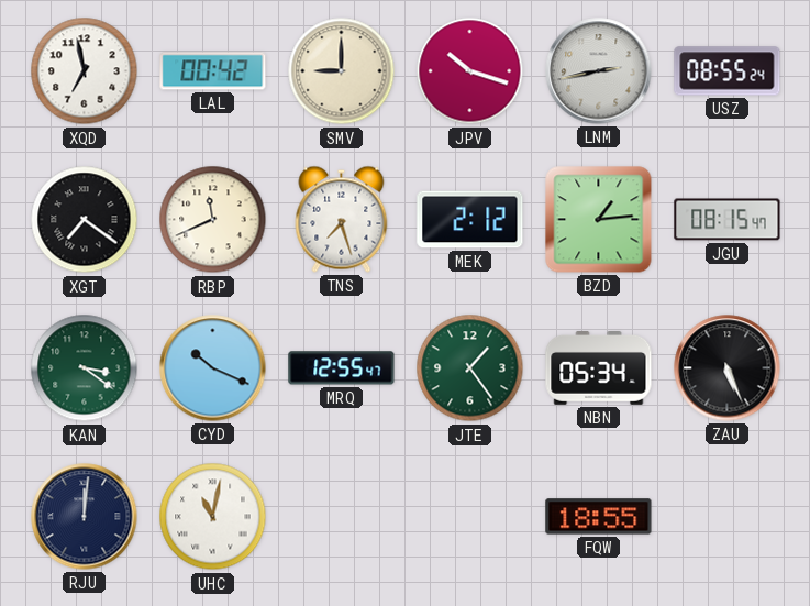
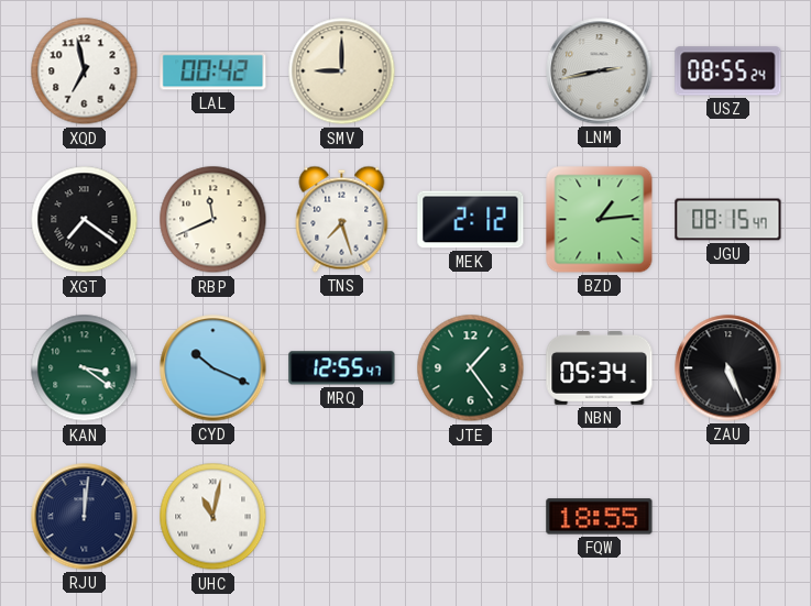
JPV: 10:18 -> none
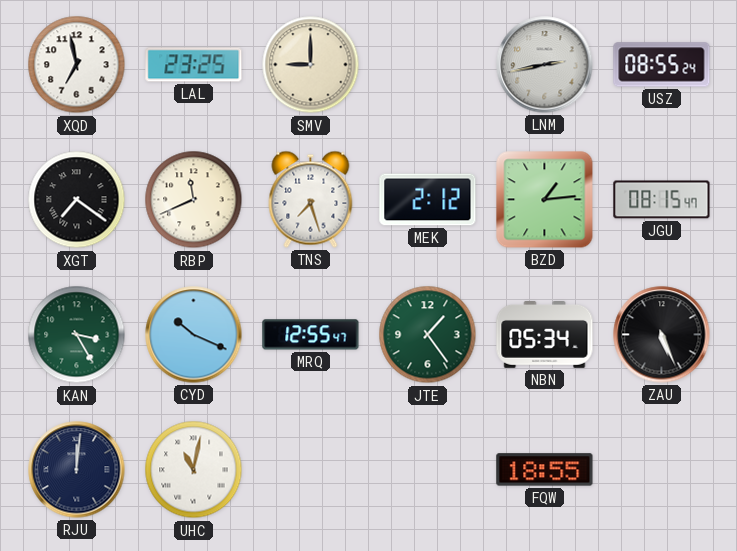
LAL: 00:42 -> 23:25
KAN: 3:21 -> 3:25
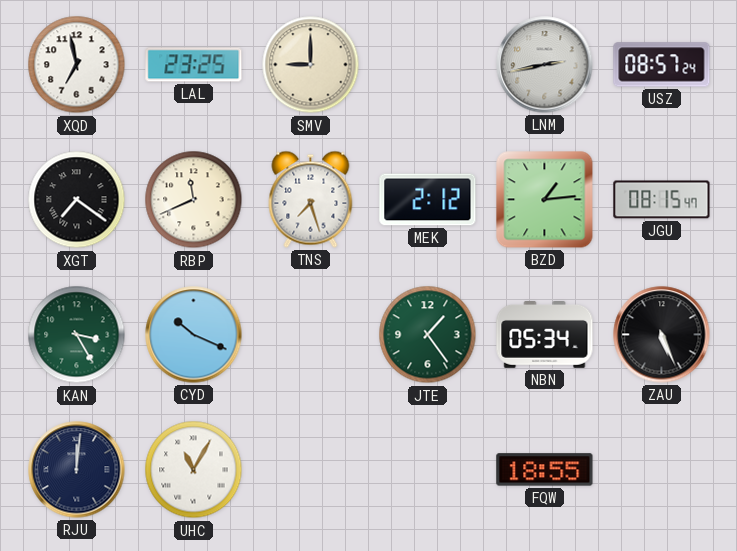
USZ: 08:55 -> 08:57
MRQ: 12:55 -> none
UHC: 11:02 -> 11:05
